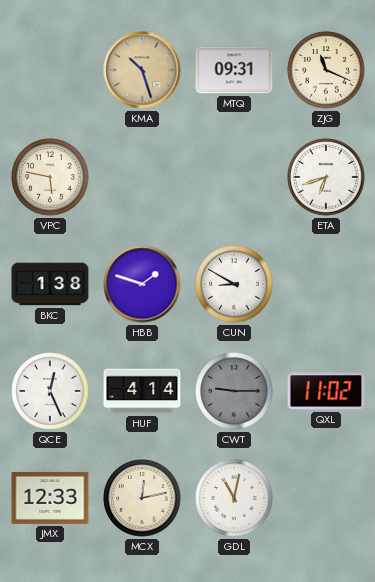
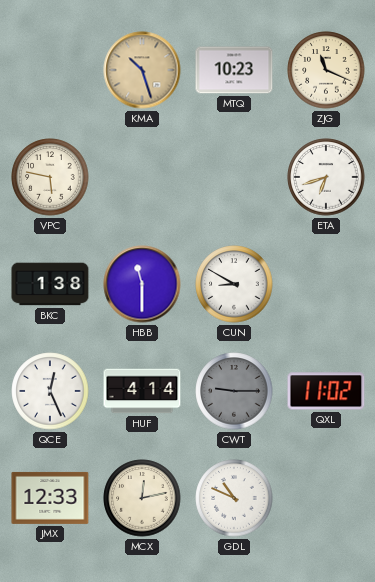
MTQ: 09:31 -> 10:23
HBB: 1:48 -> 11:30
GDL: 11:02 -> 10:49
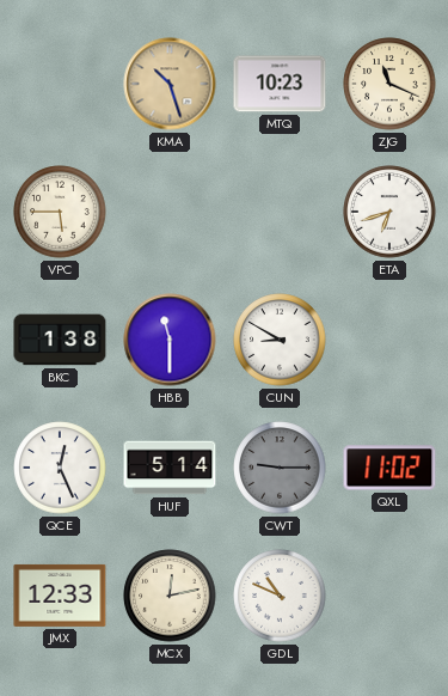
VPC: 5:47 -> 5:45
HUF: 4:14 -> 5:14
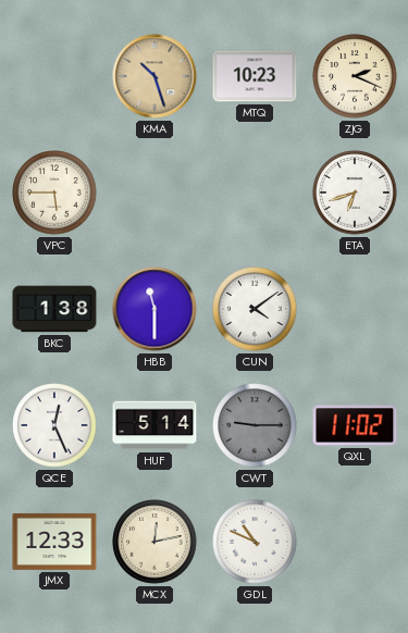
ZJG: 11:19 -> 2:19
CUN: 8:50 -> 4:09
